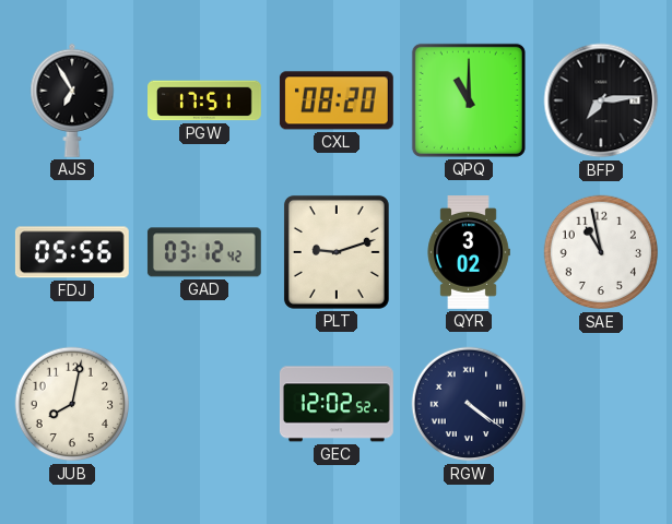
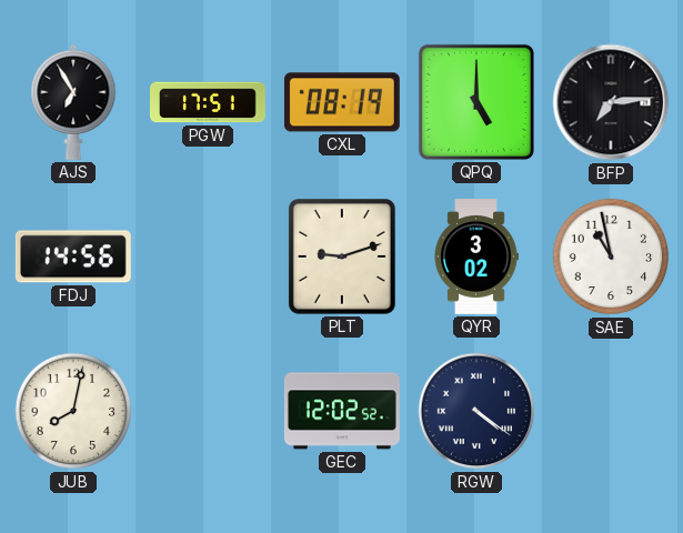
CXL: 08:20 -> 08:19
QPQ: 11:00 -> 5:00
FDJ: 05:56 -> 14:56
GAD: 03:12 -> none
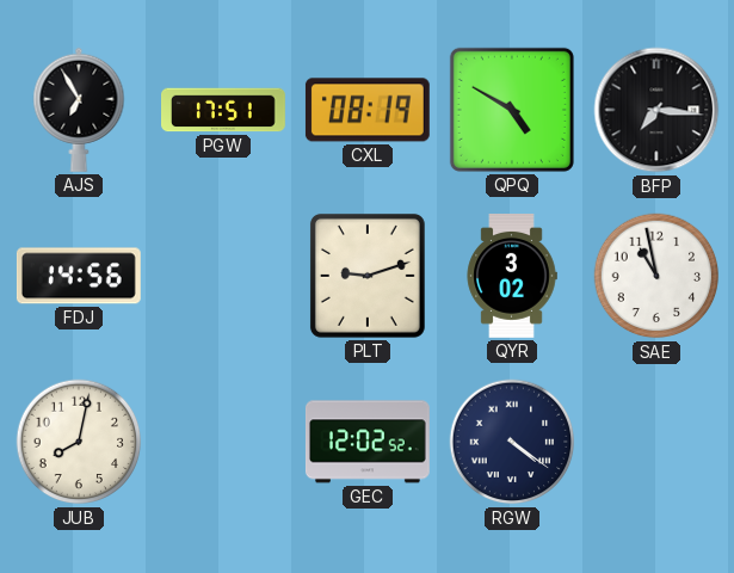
QPQ: 5:00 -> 4:50
BFP: 7:14 -> 7:16
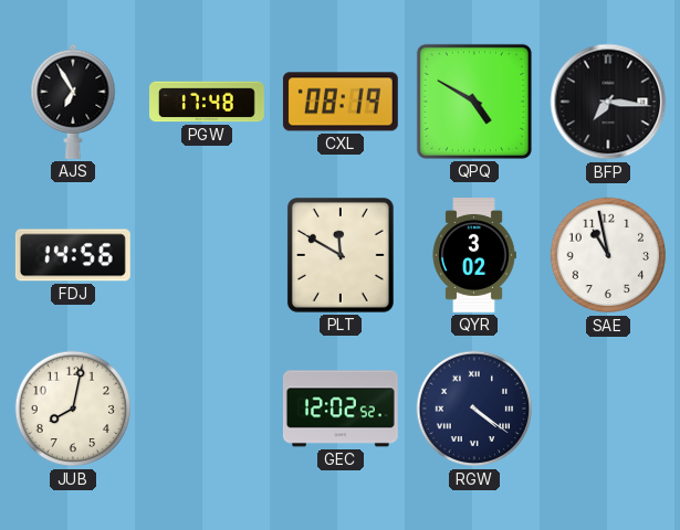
PGW: 17:51 -> 17:48
PLT: 9:12 -> 11:50
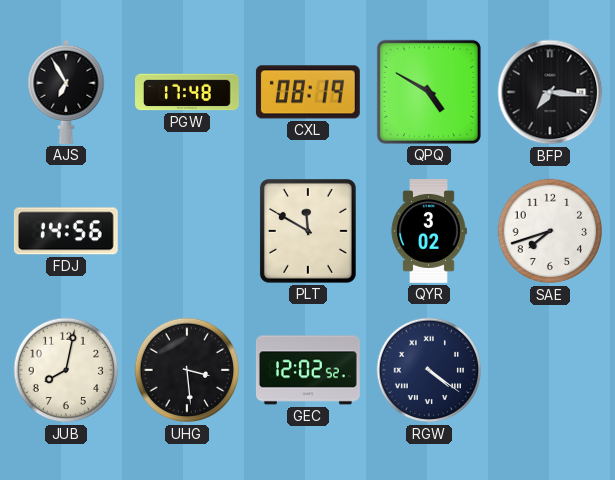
SAE: 10:58 -> 7:42
UHG: none -> 3:29
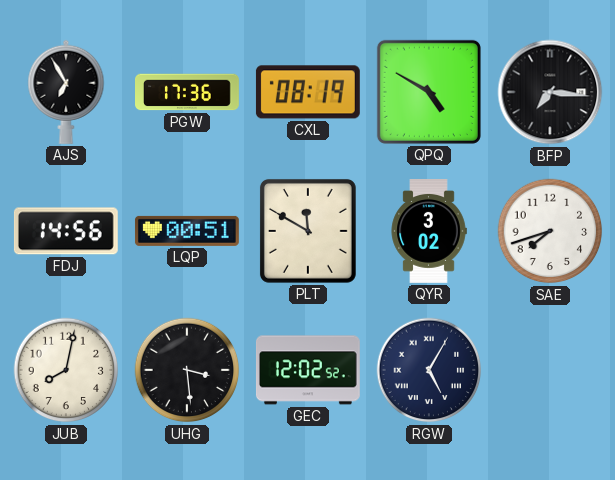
PGW: 17:48 -> 17:36
LQP: none -> 00:51
RGW: 4:21 -> 5:05
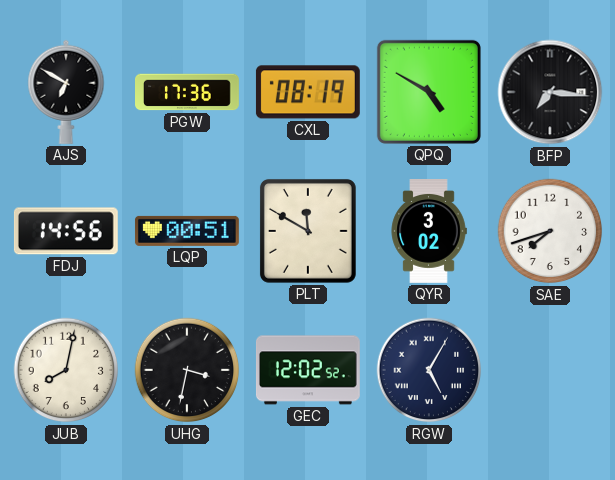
AJS: 6:55 -> 6:50
UHG: 3:29 -> 3:32
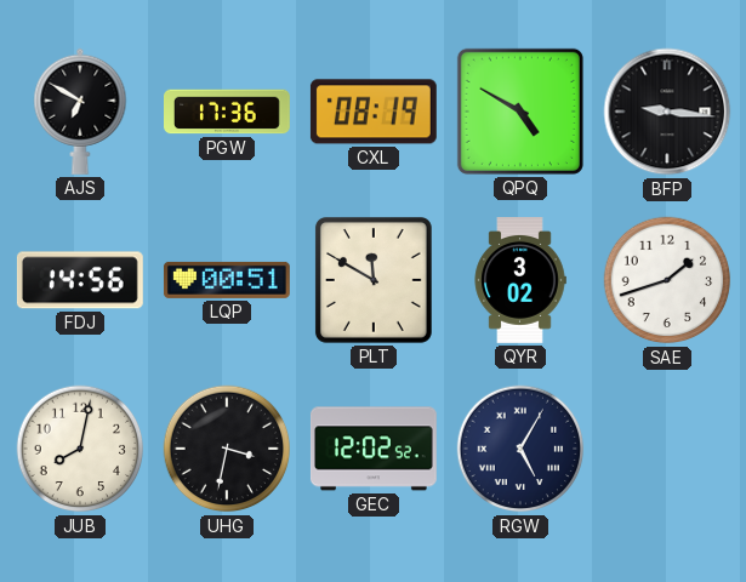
BFP: 7:16 -> 9:16
SAE: 7:42 -> 1:42
